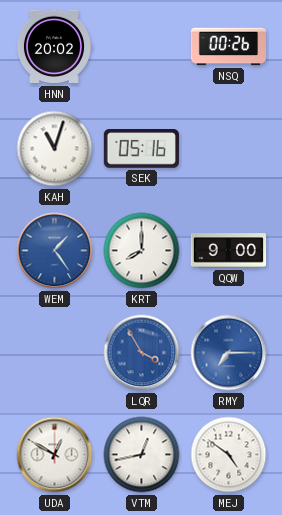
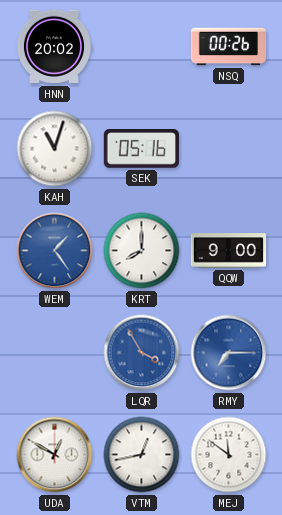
MEJ: 4:51 -> 11:51
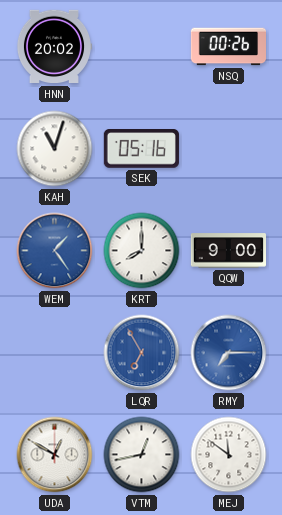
LQR: 3:55 -> 6:55
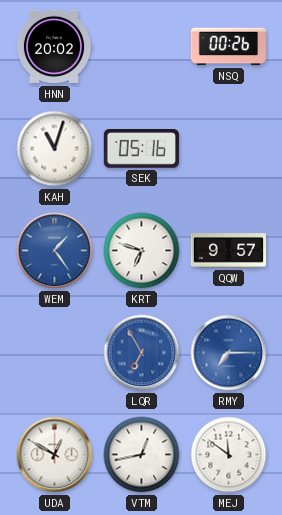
KRT: 8:00 -> 6:48
QQW: 9:00 -> 9:57
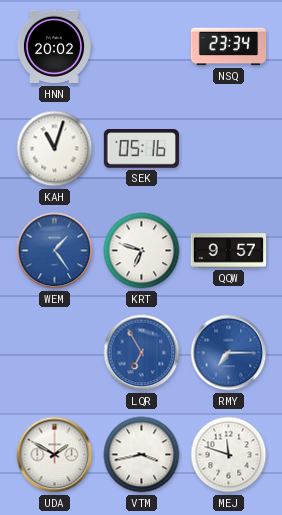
NSQ: 00:26 -> 23:34
UDA: 12:50 -> 1:50
VTM: 12:43 -> 3:43
MEJ: 11:51 -> 11:48
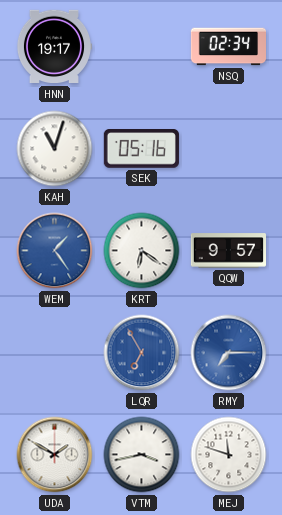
HNN: 20:02 -> 19:17
NSQ: 23:34 -> 02:34
KRT: 6:48 -> 6:21
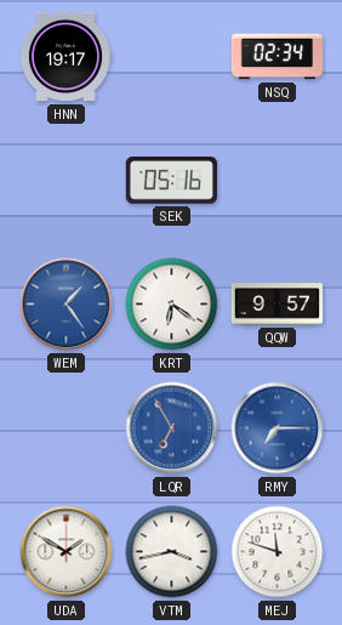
KAH: 11:03 -> none
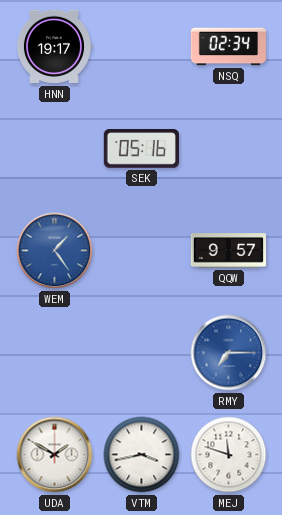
KRT: 6:21 -> none
LQR: 6:55 -> none
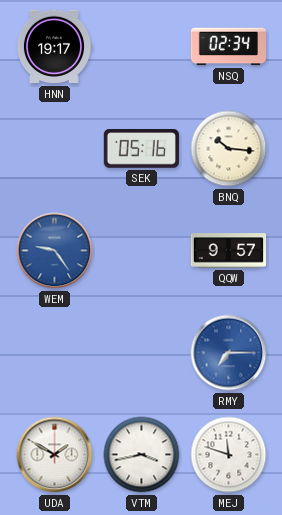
BNQ: none -> 10:16
WEM: 1:24 -> 9:24
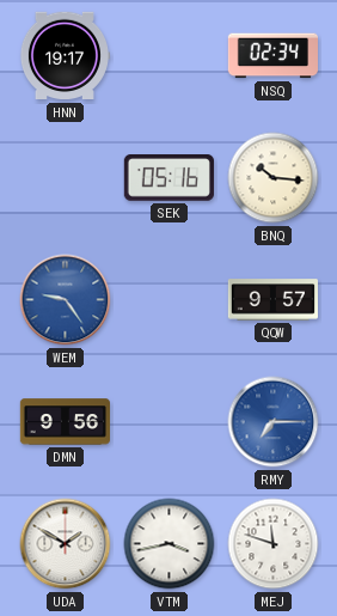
DMN: none -> 9:56
